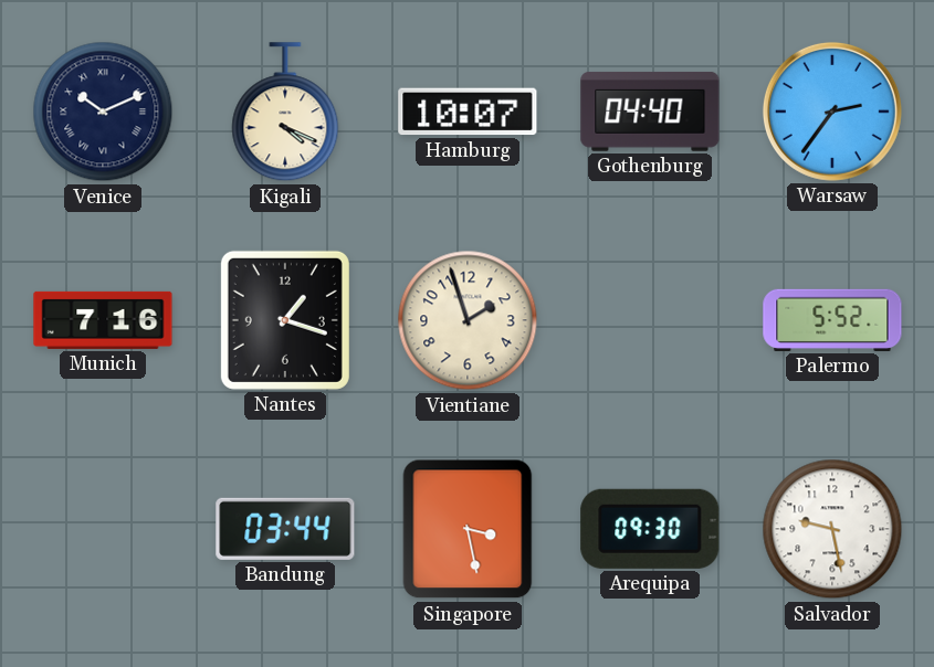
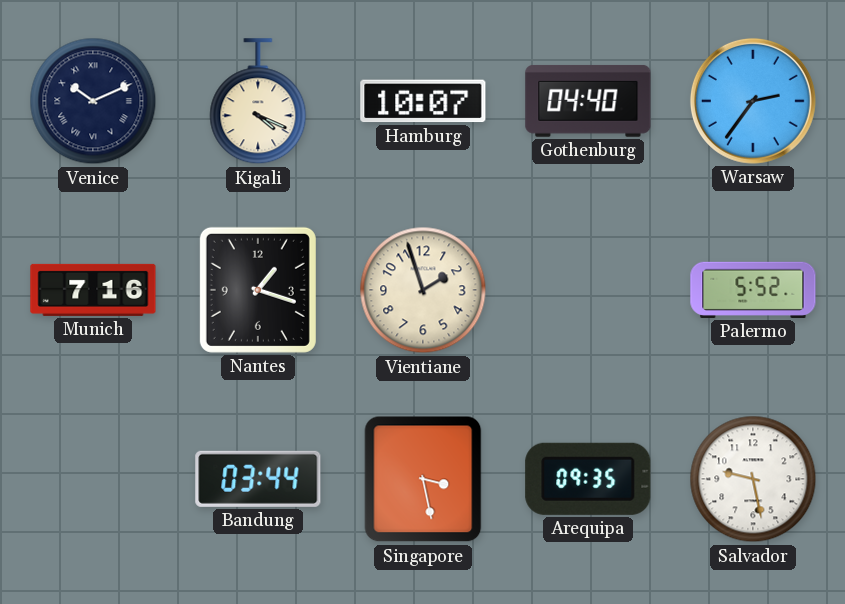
Arequipa: 09:30 -> 09:35
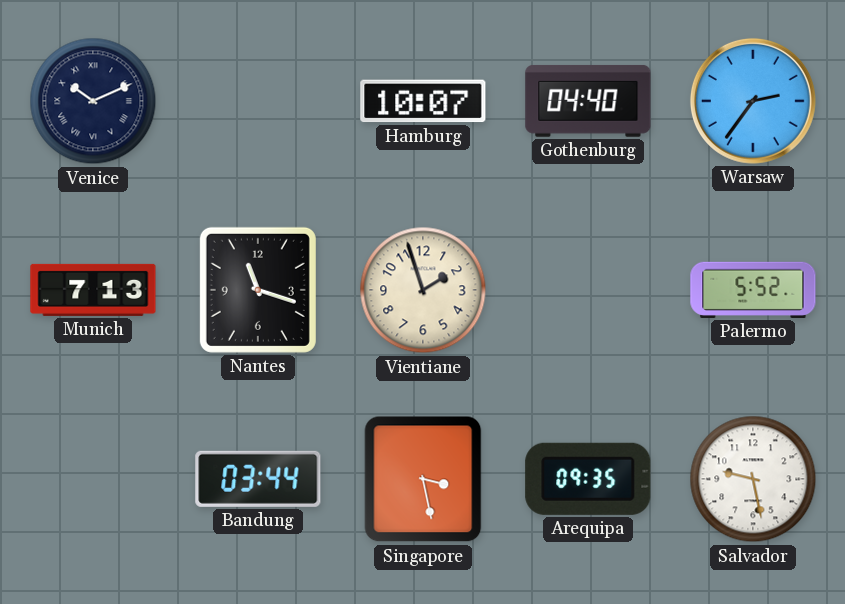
Kigali: 4:19 -> none
Munich: 7:16 -> 7:13
Nantes: 1:18 -> 11:18
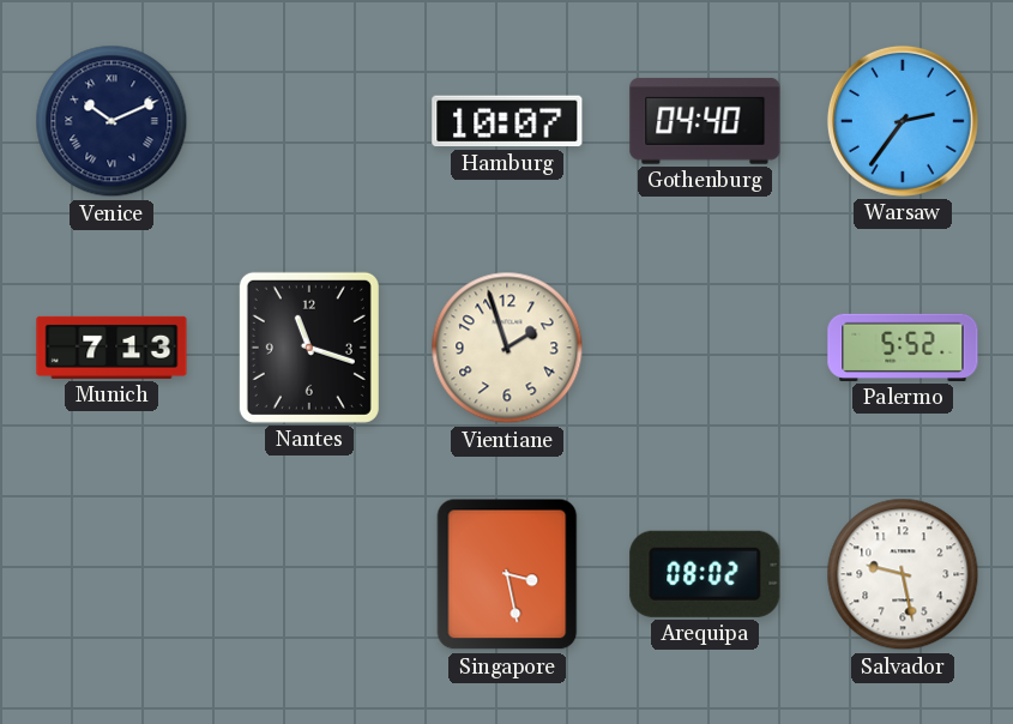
Bandung: 03:44 -> none
Arequipa: 09:35 -> 08:02
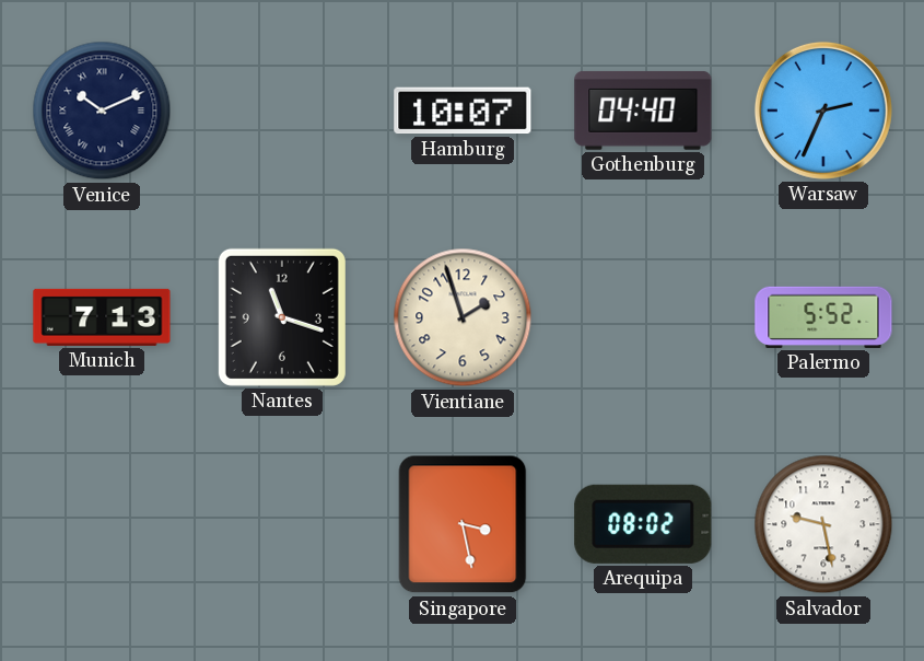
Warsaw: 2:36 -> 2:34
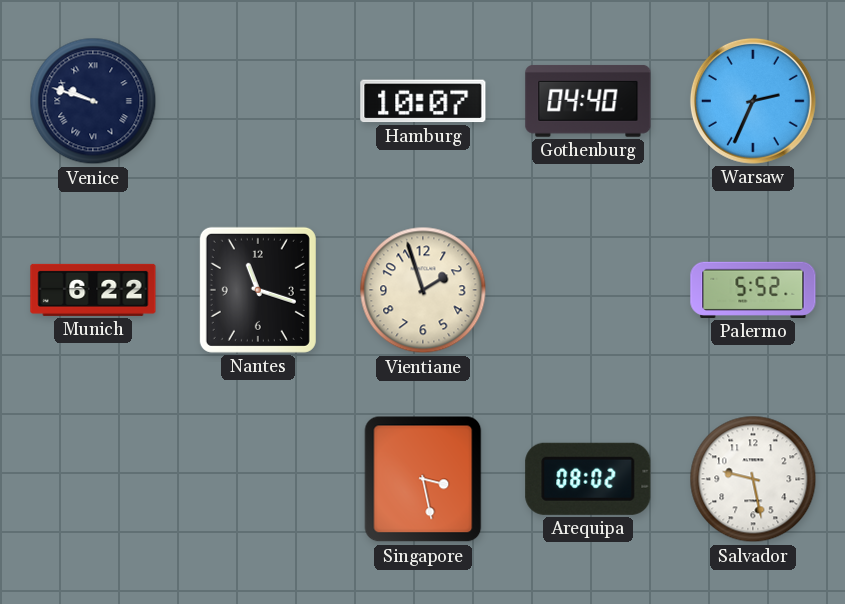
Venice: 10:11 -> 9:48
Munich: 7:13 -> 6:22
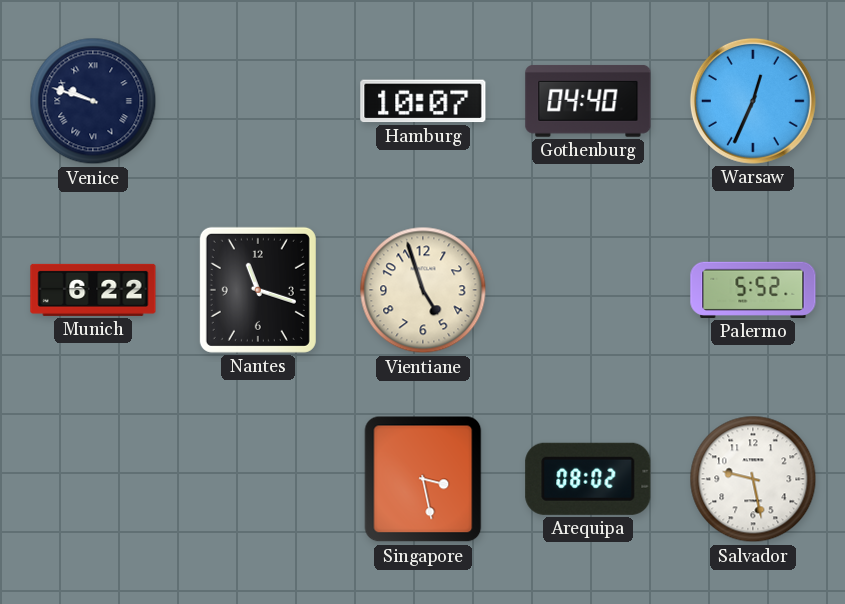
Warsaw: 2:34 -> 12:34
Vientiane: 1:57 -> 4:57
